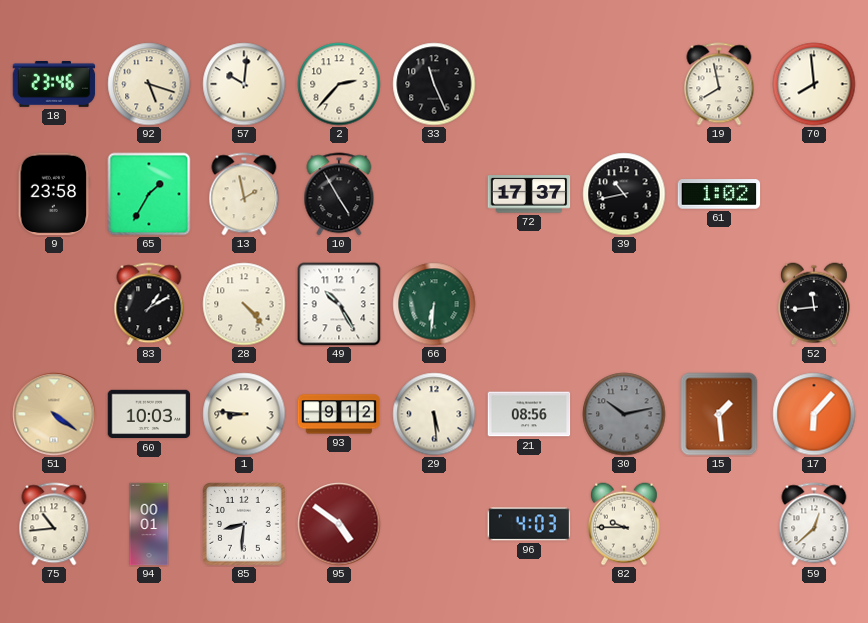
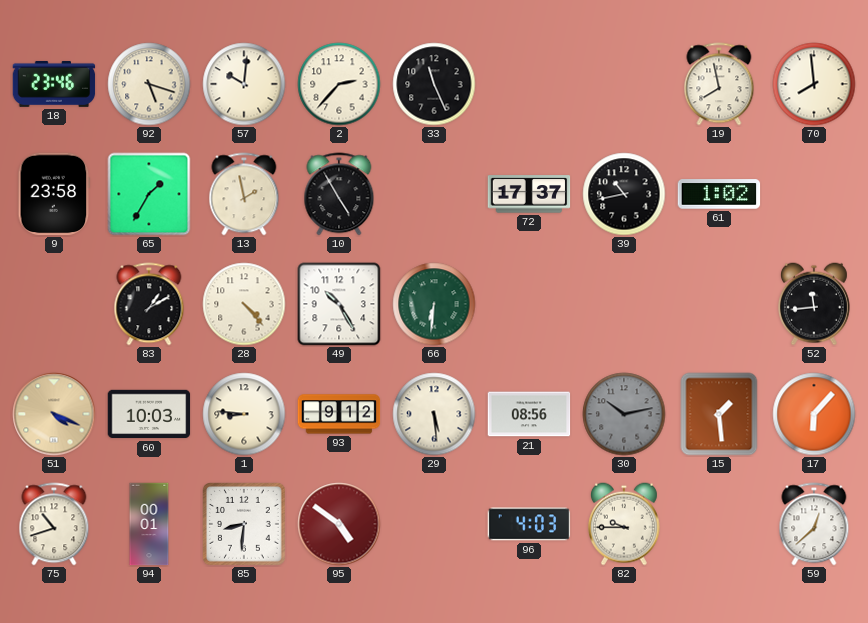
51: 4:21 -> 4:19
75: 10:44 -> 10:42
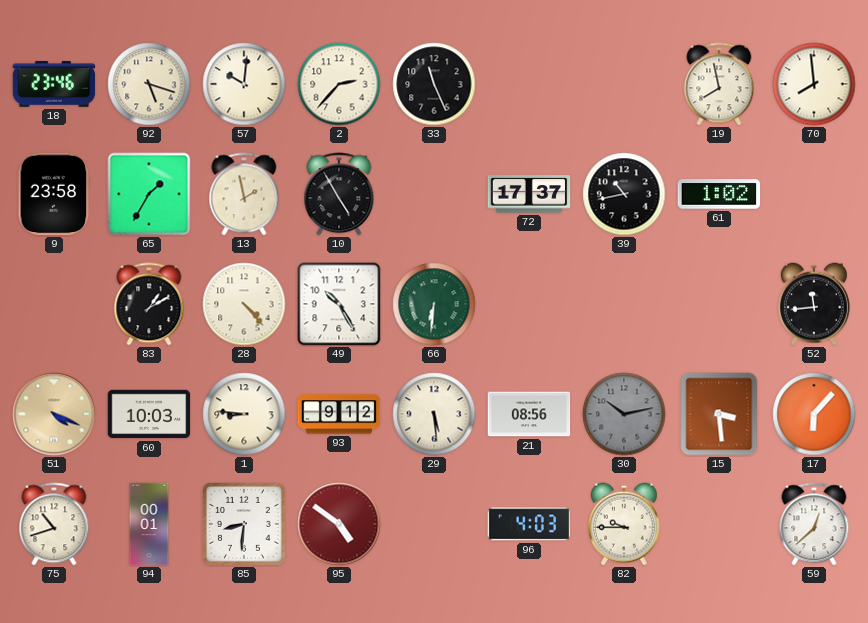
15: 1:29 -> 3:29
